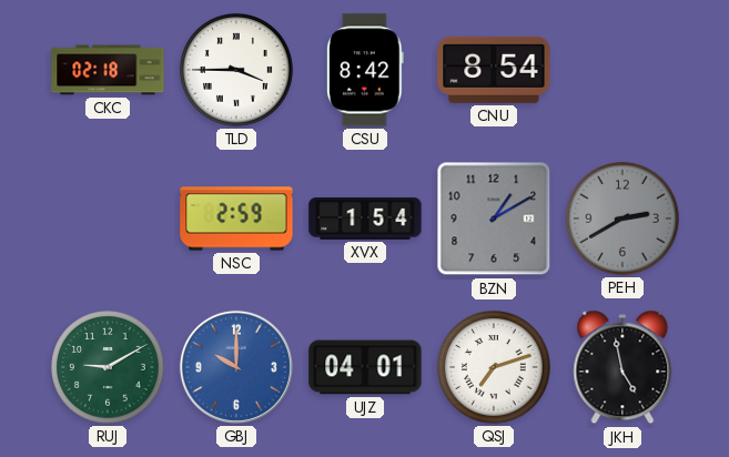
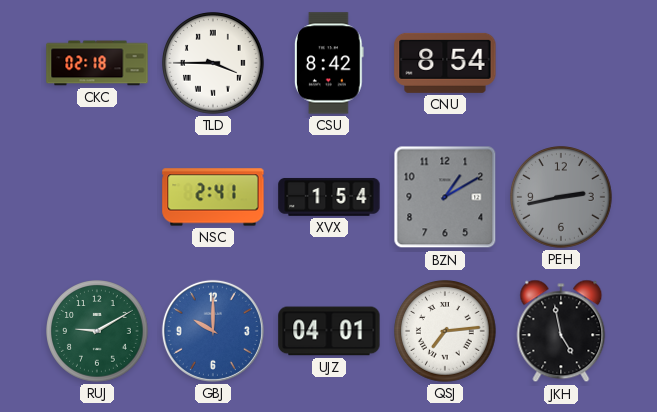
NSC: 2:59 -> 2:41
PEH: 2:40 -> 2:43
QSJ: 7:12 -> 7:14
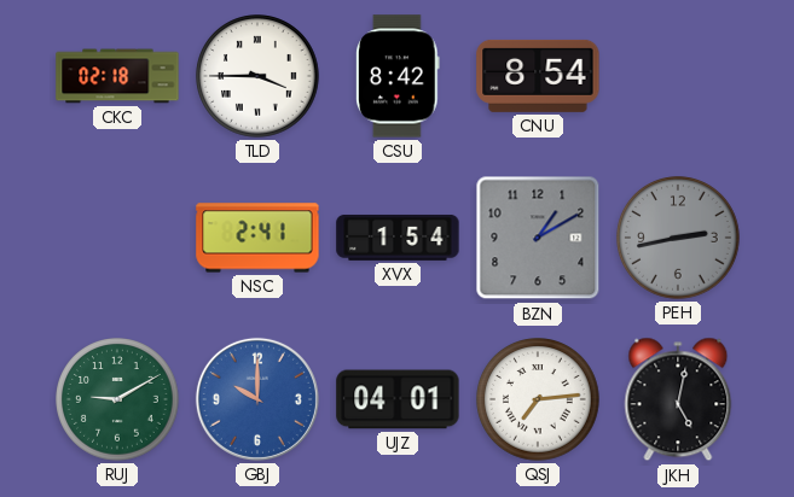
JKH: 4:58 -> 5:02
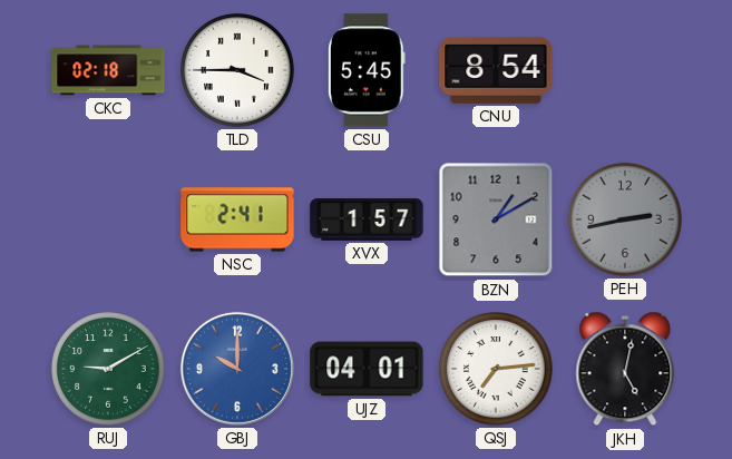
CSU: 8:42 -> 5:45
XVX: 1:54 -> 1:57
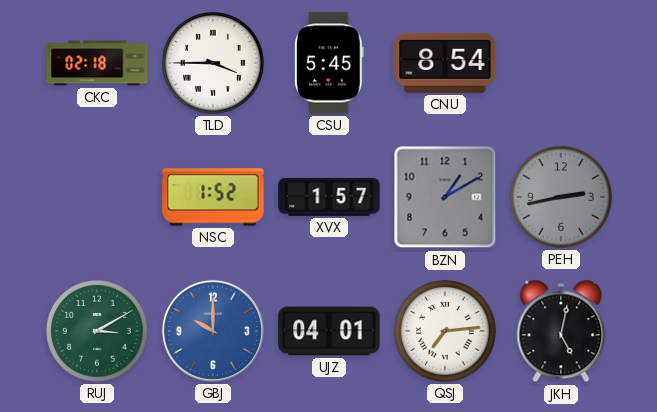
NSC: 2:41 -> 1:52
RUJ: 9:10 -> 3:10
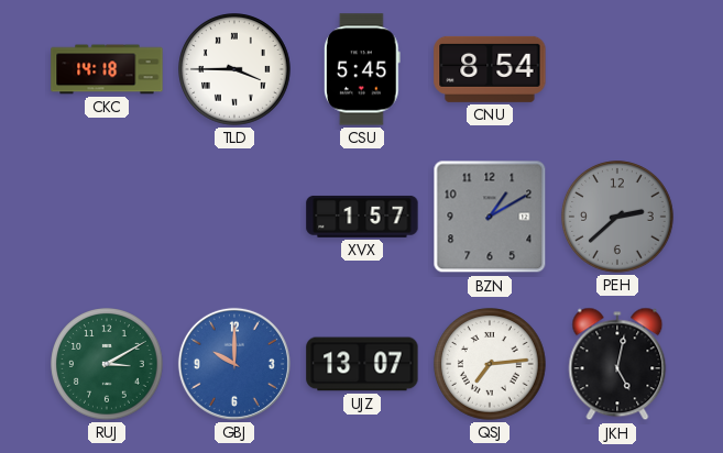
CKC: 02:18 -> 14:18
NSC: 1:52 -> none
PEH: 2:43 -> 2:38
UJZ: 04:01 -> 13:07
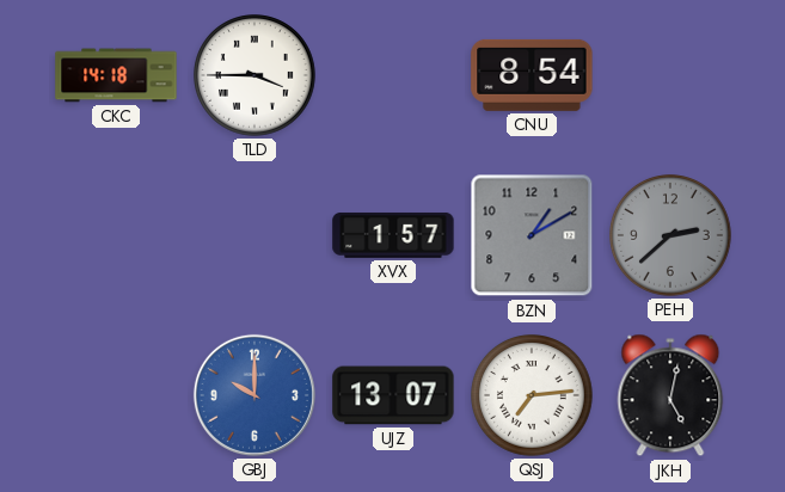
CSU: 5:45 -> none
RUJ: 3:10 -> none
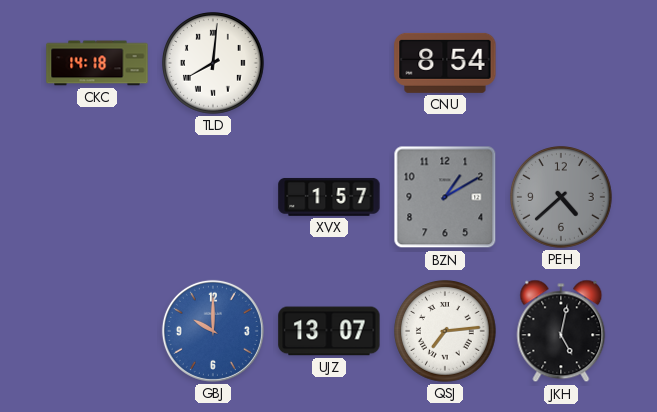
TLD: 3:45 -> 8:01
PEH: 2:38 -> 4:38
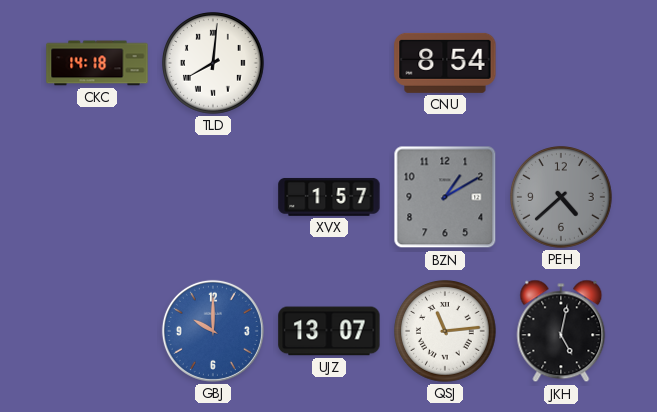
QSJ: 7:14 -> 11:14
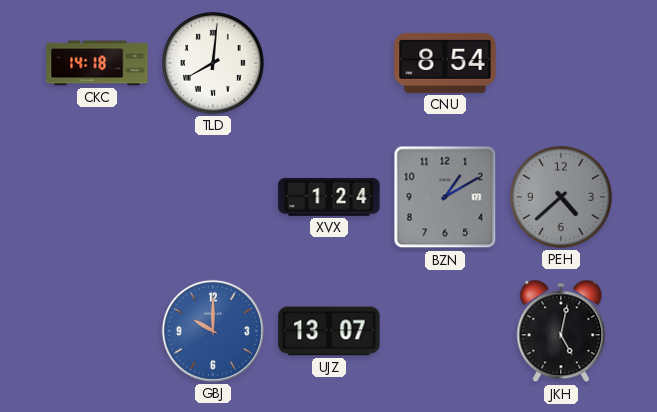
XVX: 1:57 -> 1:24
QSJ: 11:14 -> none
